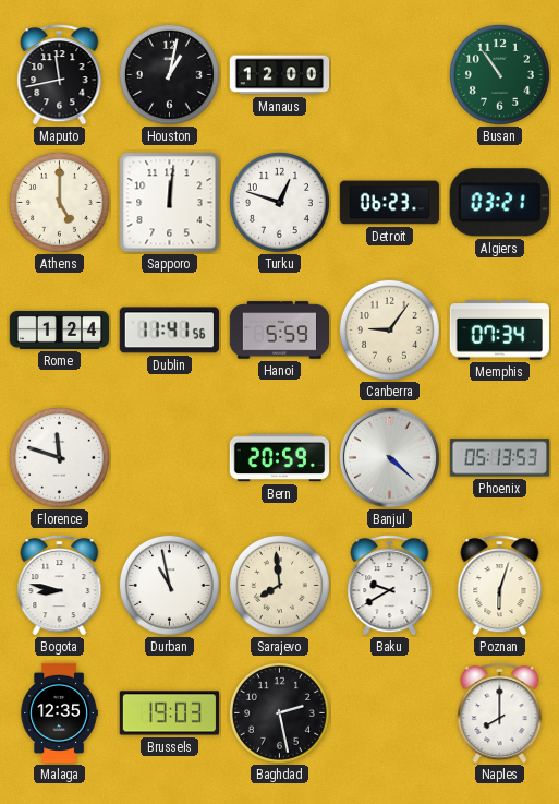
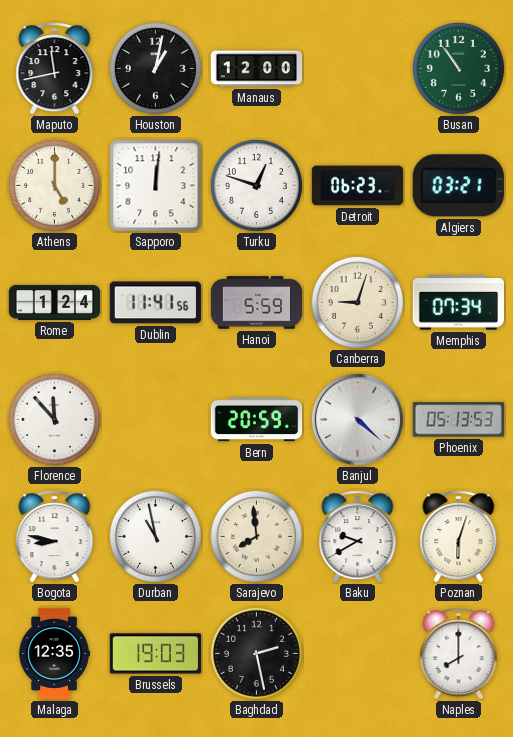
Canberra: 9:06 -> 9:03
Florence: 11:48 -> 11:53
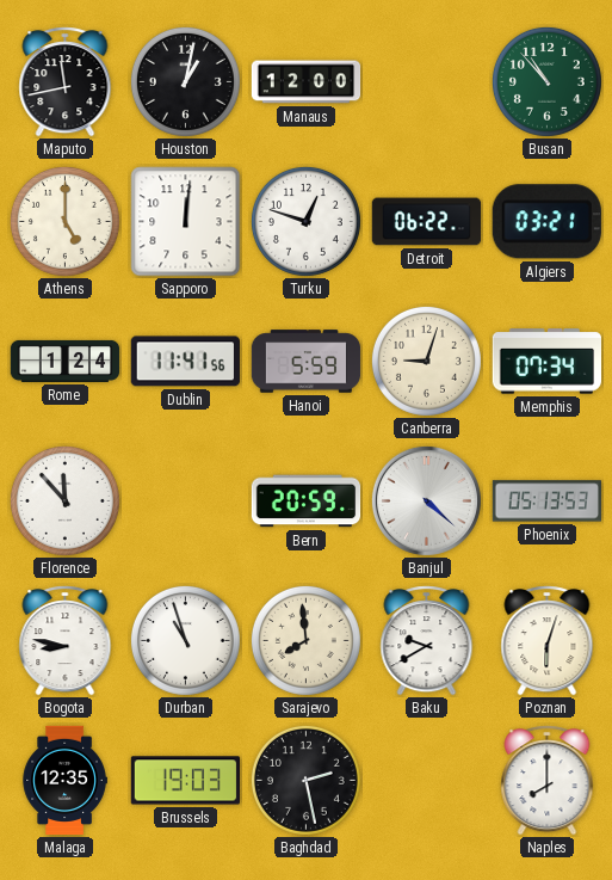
Busan: 10:54 -> 10:53
Detroit: 06:23 -> 06:22
Durban: 10:58 -> 10:57
